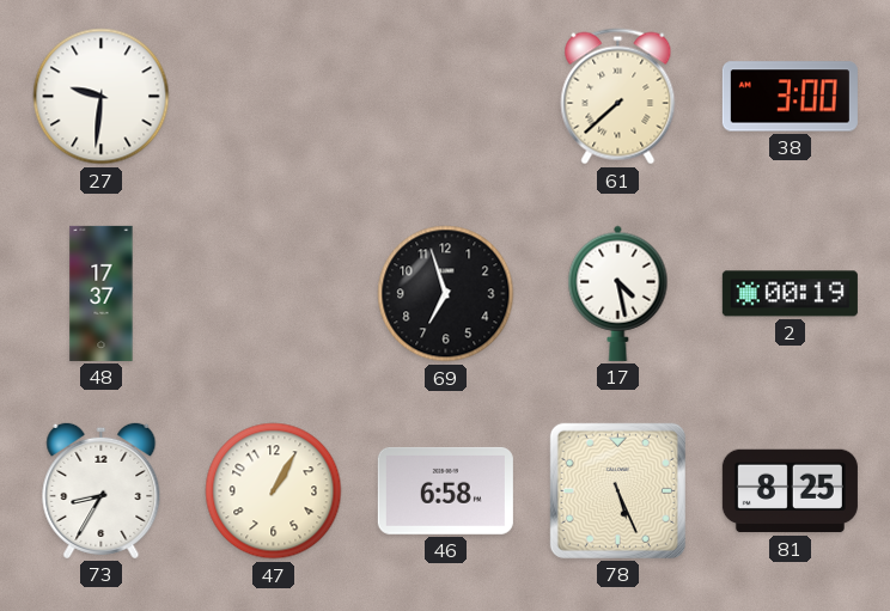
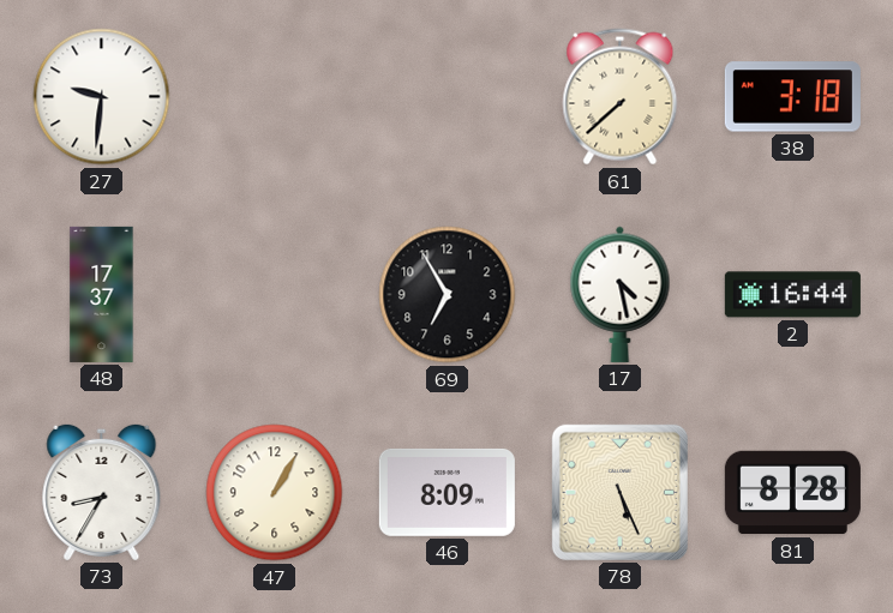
38: 3:00 -> 3:18
69: 6:57 -> 6:55
2: 00:19 -> 16:44
46: 6:58 -> 8:09
81: 8:25 -> 8:28
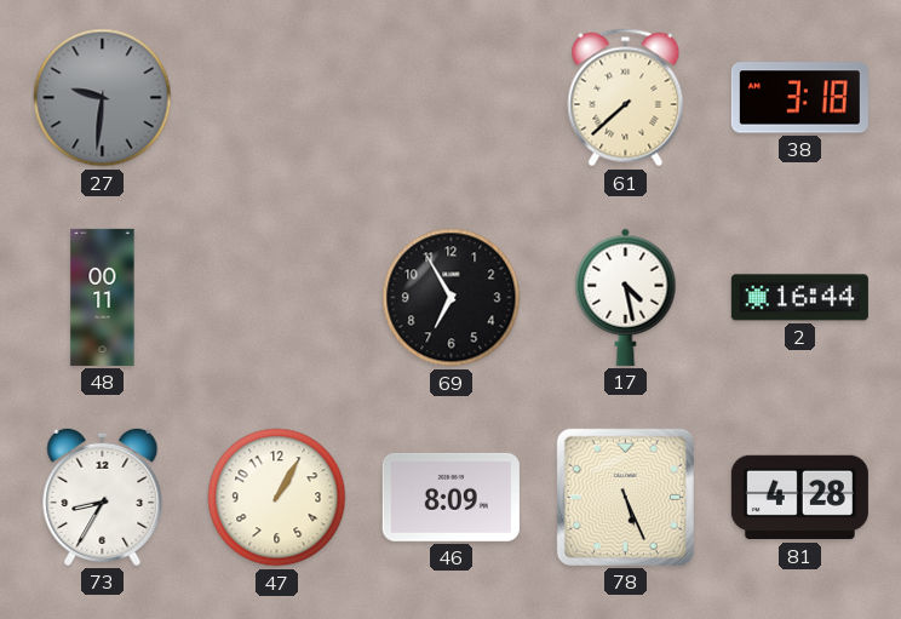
27 dial: white -> grey
48: 17:37 -> 00:11
81: 8:28 -> 4:28
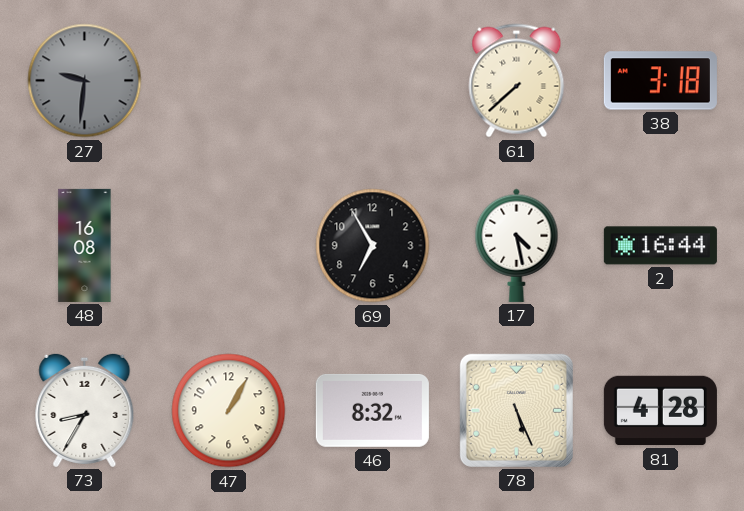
48: 00:11 -> 16:08
46: 8:09 -> 8:32
